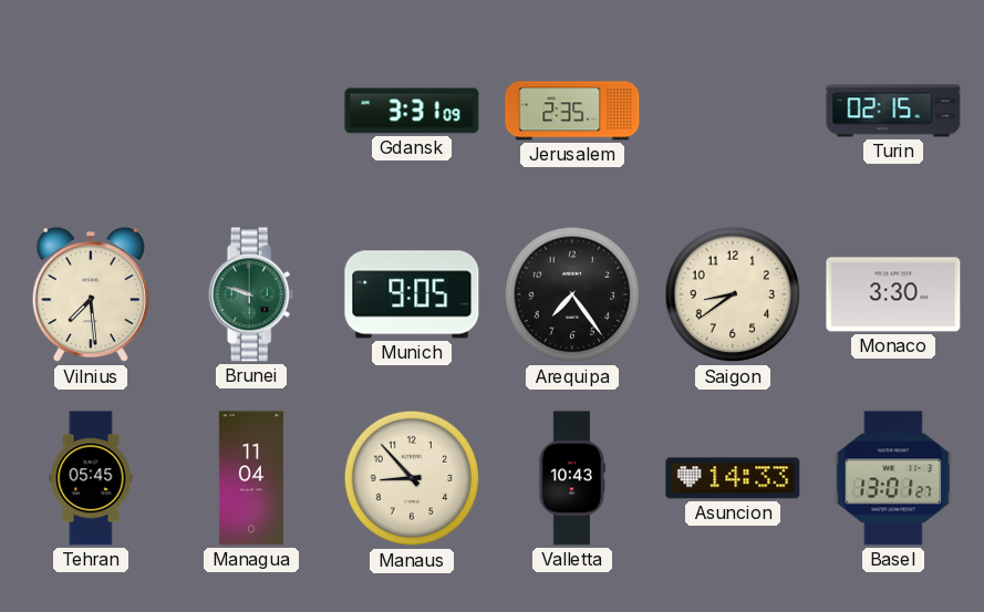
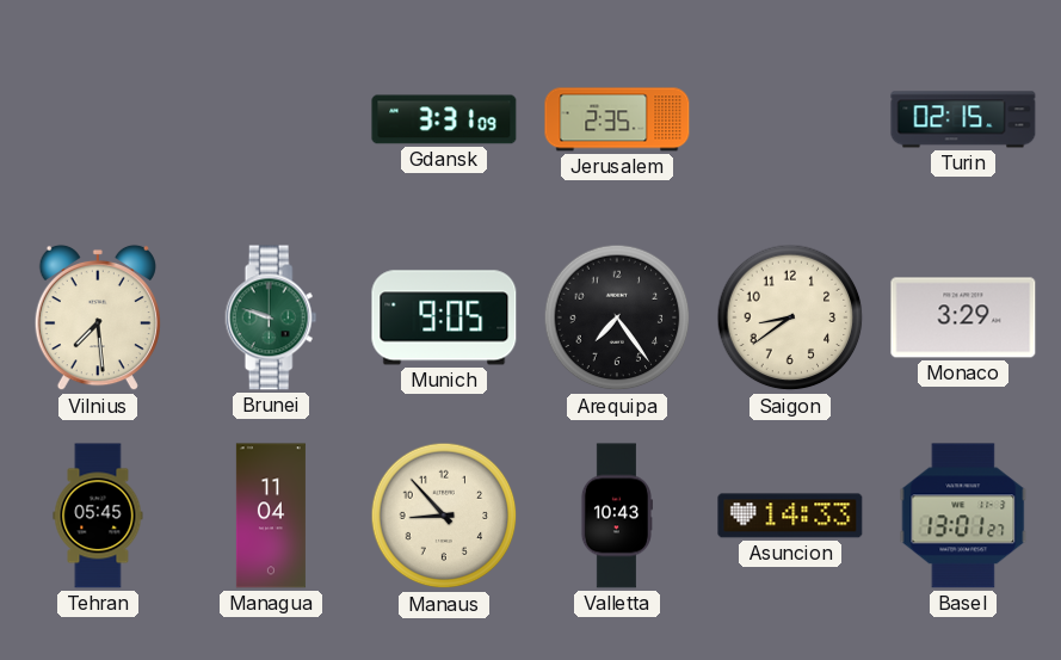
Monaco: 3:30 -> 3:29
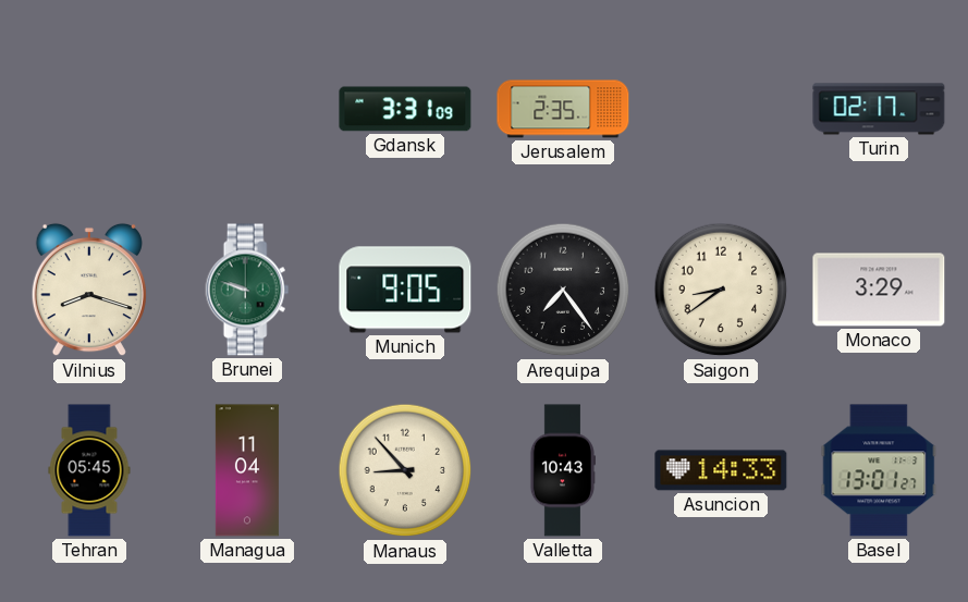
Turin: 02:15 -> 02:17
Vilnius: 7:29 -> 8:18
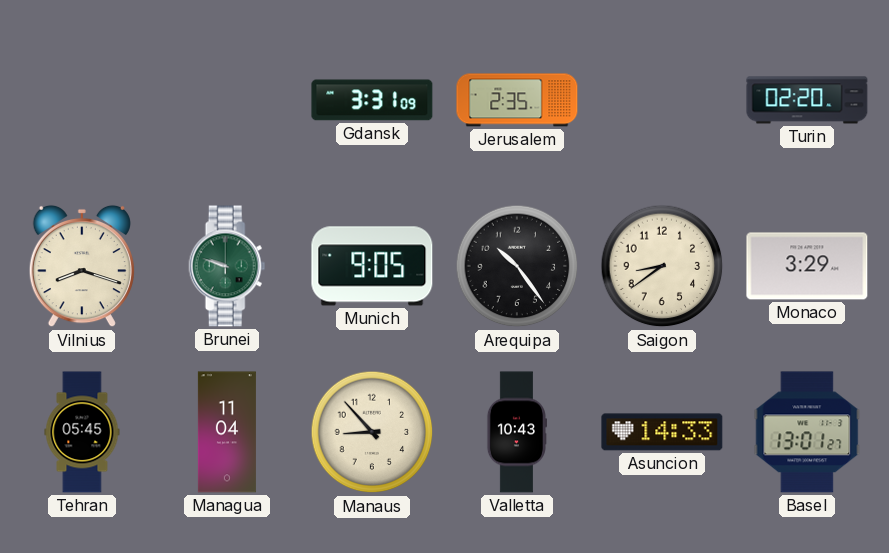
Turin: 02:17 -> 02:20
Arequipa: 7:24 -> 10:24
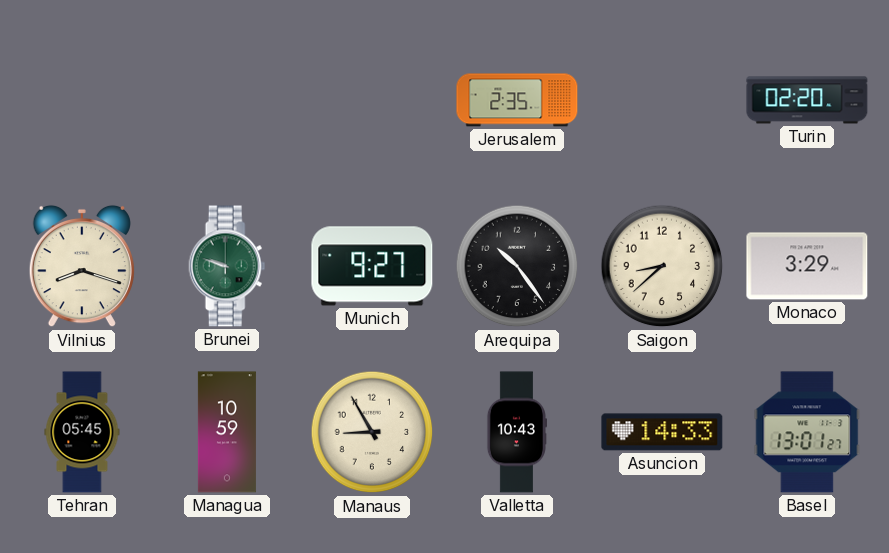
Gdansk: 3:31 -> none
Munich: 9:05 -> 9:27
Saigon: 8:39 -> 8:38
Managua: 11:04 -> 10:59
Manaus: 8:53 -> 8:55
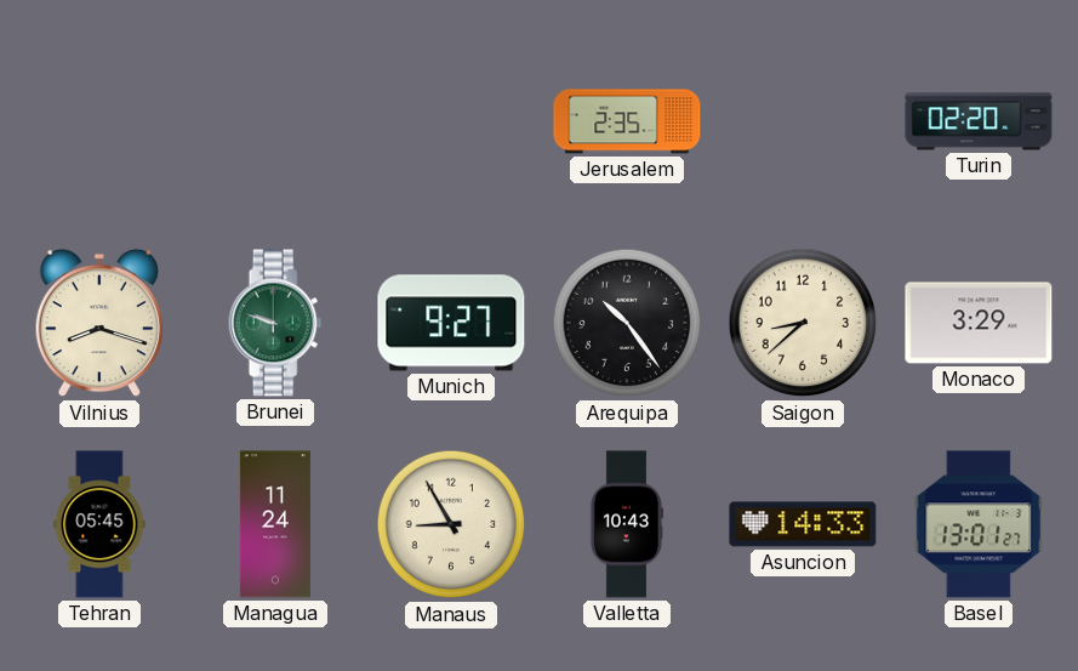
Managua: 10:59 -> 11:24
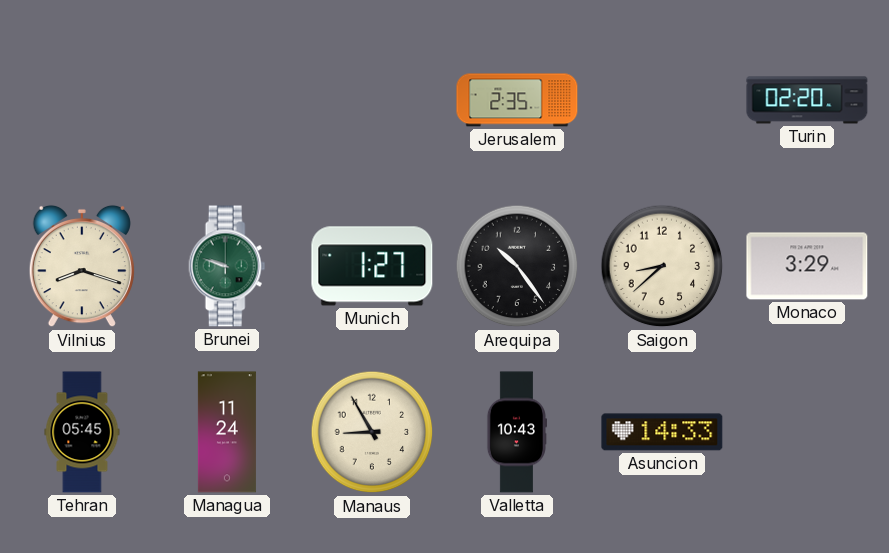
Munich: 9:27 -> 1:27
Basel: 13:01 -> none
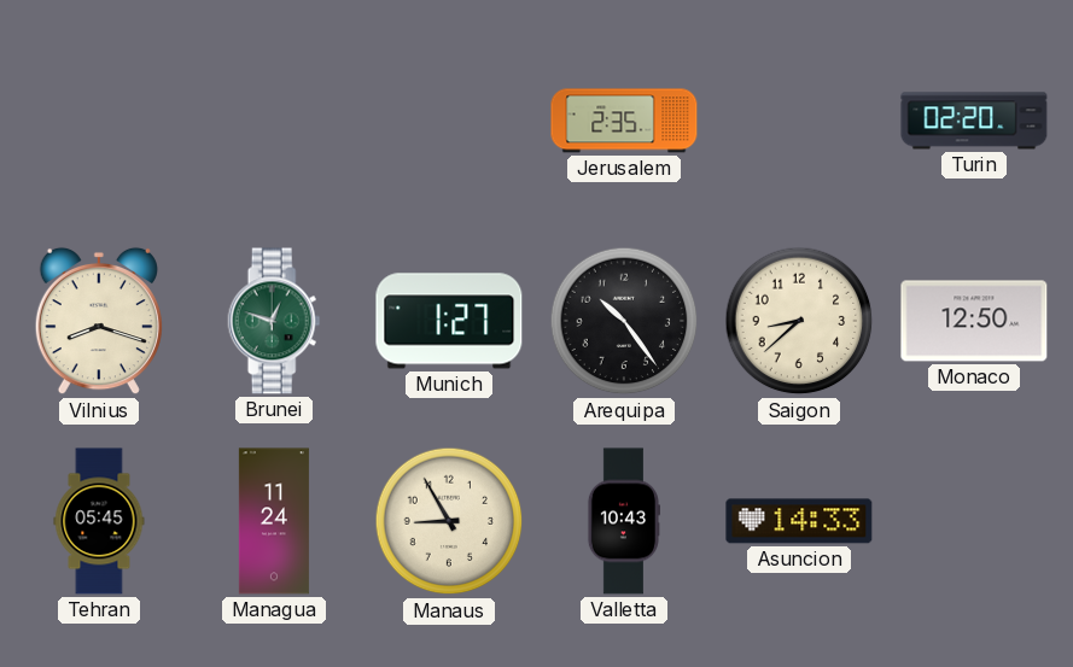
Brunei: 9:48 -> 12:48
Monaco: 3:29 -> 12:50
